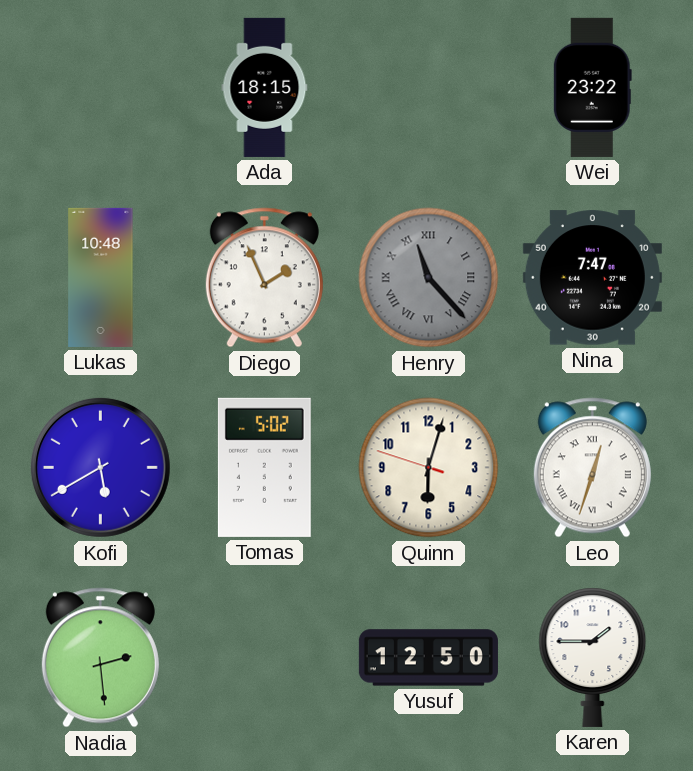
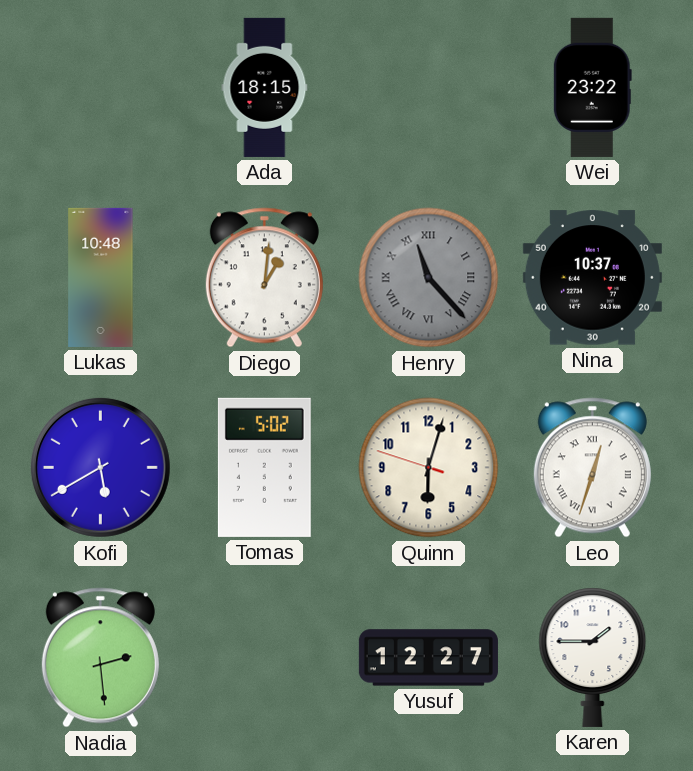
Diego: 1:56 -> 1:01
Nina: 7:47 -> 10:37
Yusuf: 12:50 -> 12:27
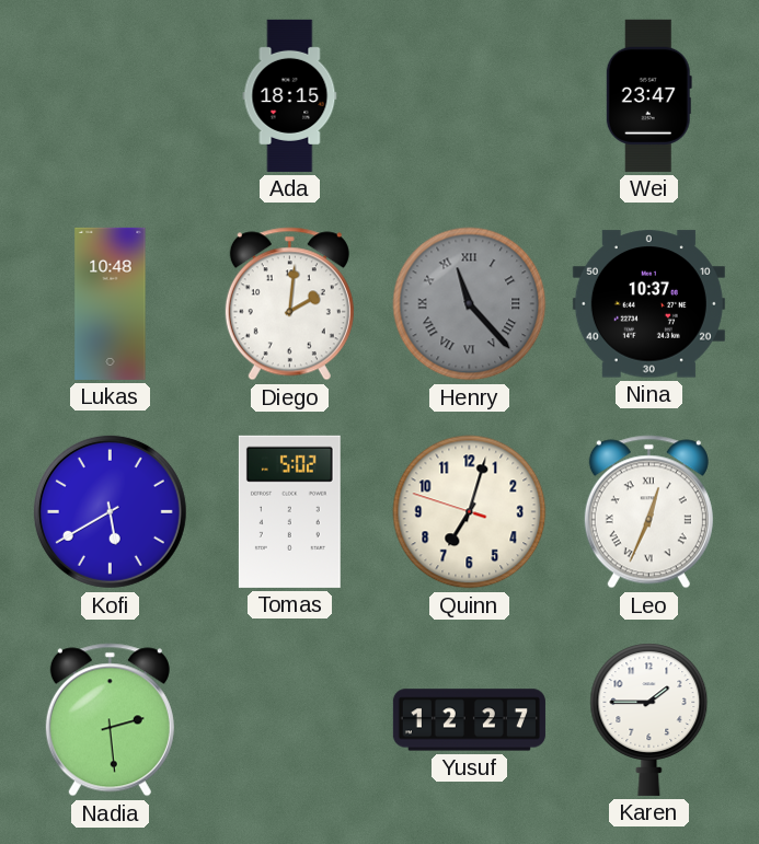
Wei: 23:22 -> 23:47
Diego: 1:01 -> 2:01
Quinn: 6:02 -> 7:02
Leo: 12:33 -> 12:34
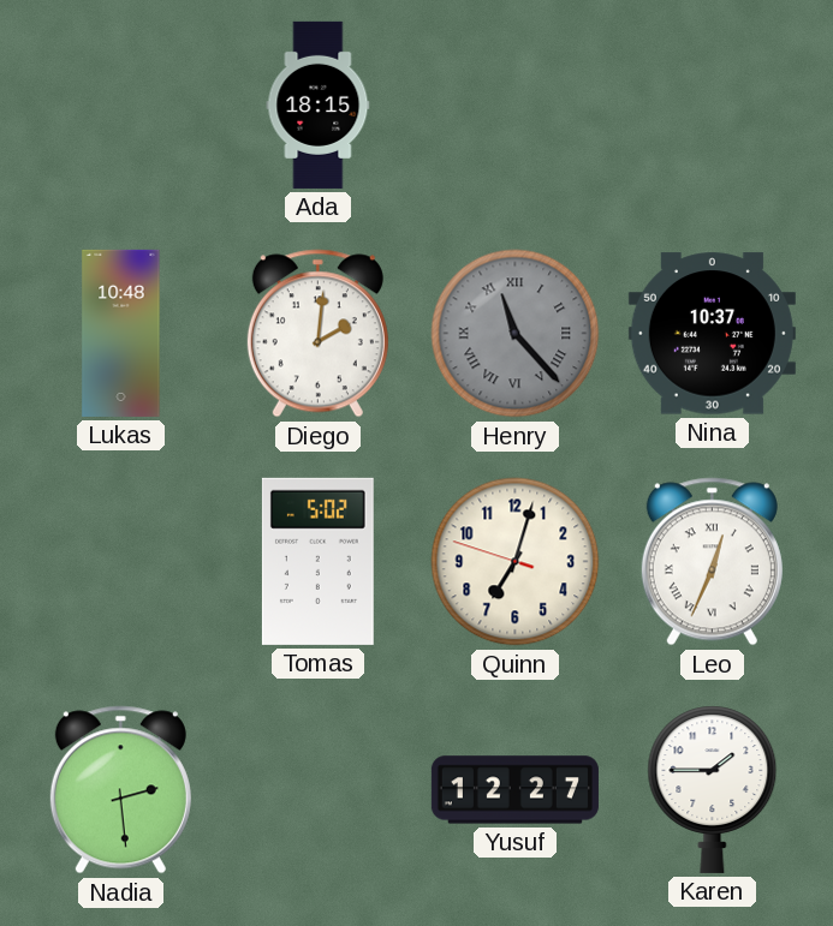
Wei: 23:47 -> none
Kofi: 5:40 -> none
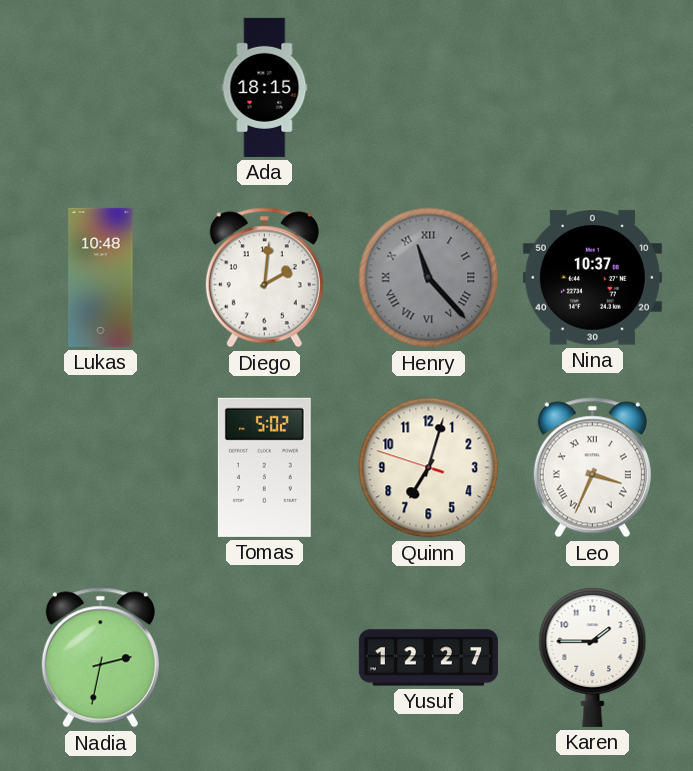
Leo: 12:34 -> 3:34
Nadia: 2:29 -> 2:32
